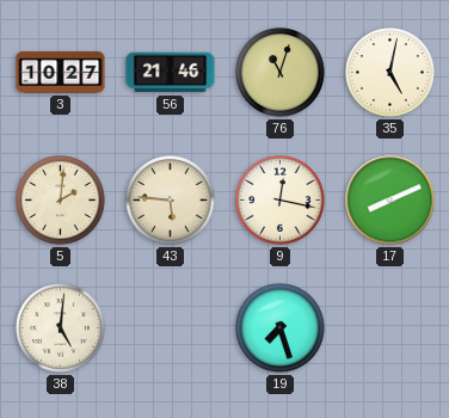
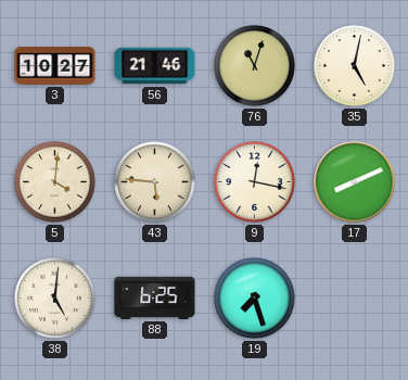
5: 2:01 -> 4:01
88: none -> 6:25
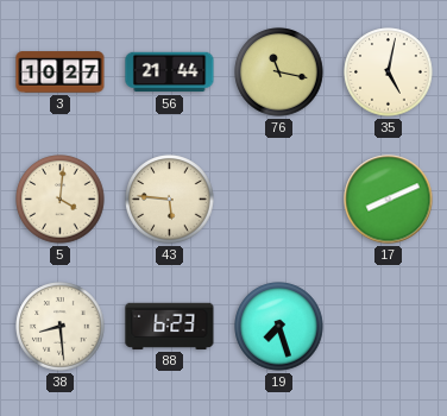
56: 21:46 -> 21:44
76: 11:03 -> 11:17
9: 12:17 -> none
38: 5:01 -> 8:29
88: 6:25 -> 6:23
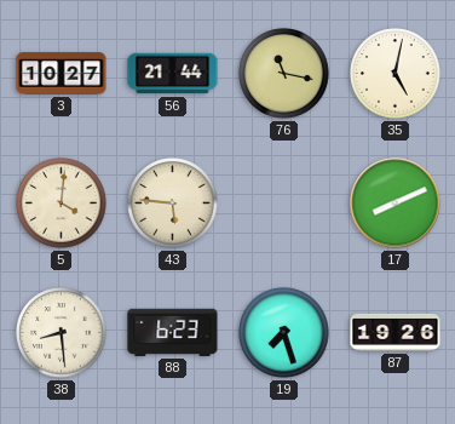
87: none -> 19:26
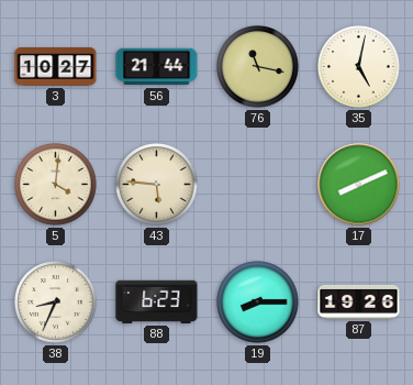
38: 8:29 -> 8:34
19: 7:27 -> 8:15
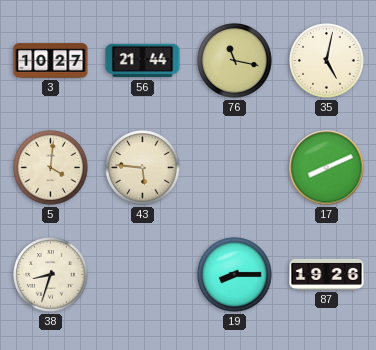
38: 8:34 -> 8:33
88: 6:23 -> none
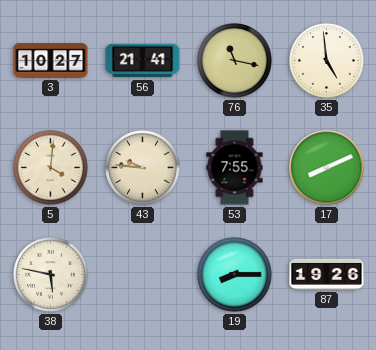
56: 21:44 -> 21:41
35: 5:02 -> 4:59
43: 5:46 -> 9:46
53: none -> 7:55
38: 8:33 -> 5:47
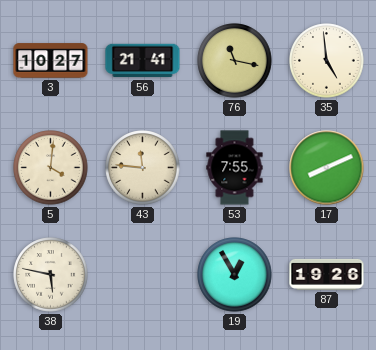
43: 9:46 -> 11:46
19: 8:15 -> 12:55
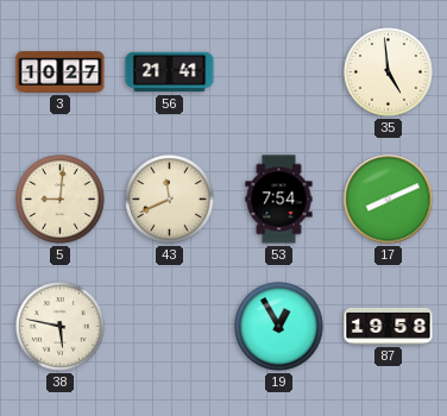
76: 11:17 -> none
5: 4:01 -> 9:01
43: 11:46 -> 11:41
53: 7:55 -> 7:54
87: 19:26 -> 19:58
